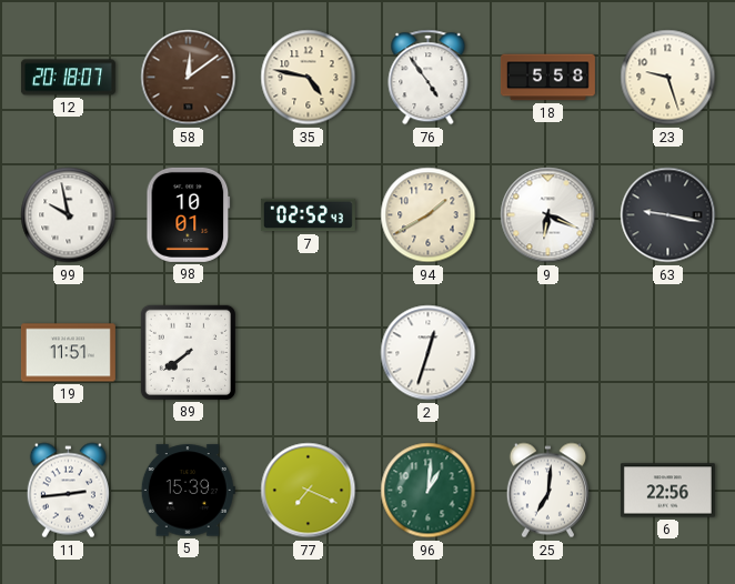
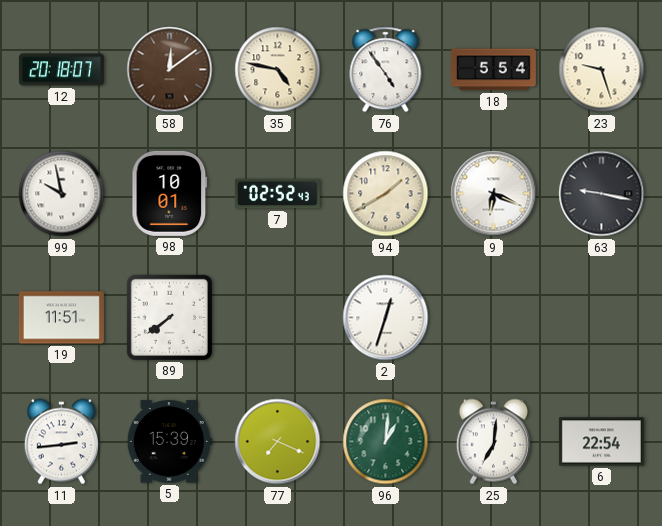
18: 5:58 -> 5:54
6: 22:56 -> 22:54
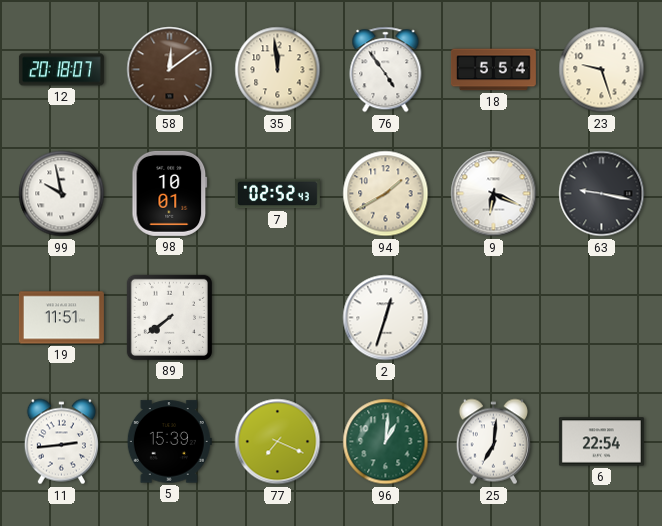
35: 4:47 -> 11:59
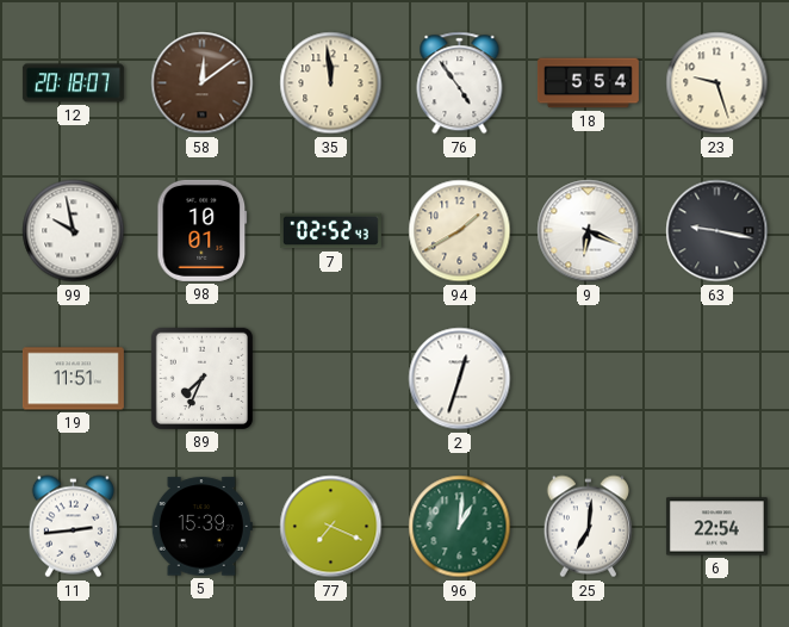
89: 7:39 -> 7:34
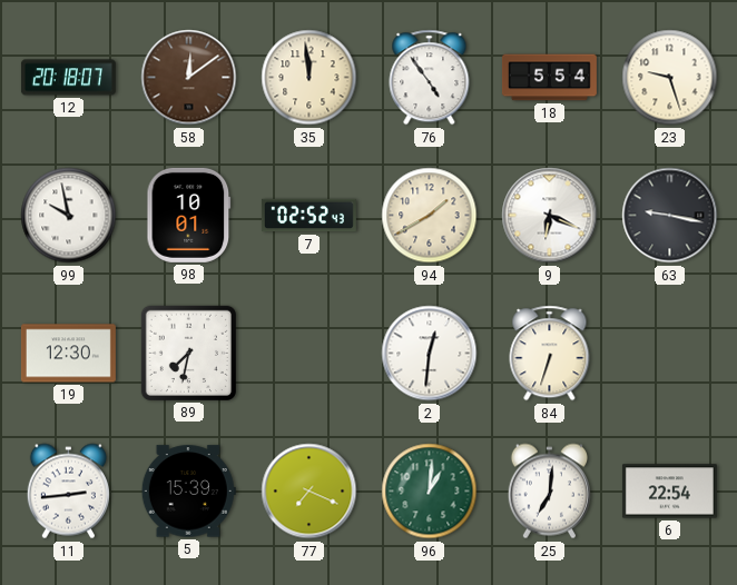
19: 11:51 -> 12:30
89: 7:34 -> 7:32
2: 12:33 -> 12:31
84: none -> 6:33
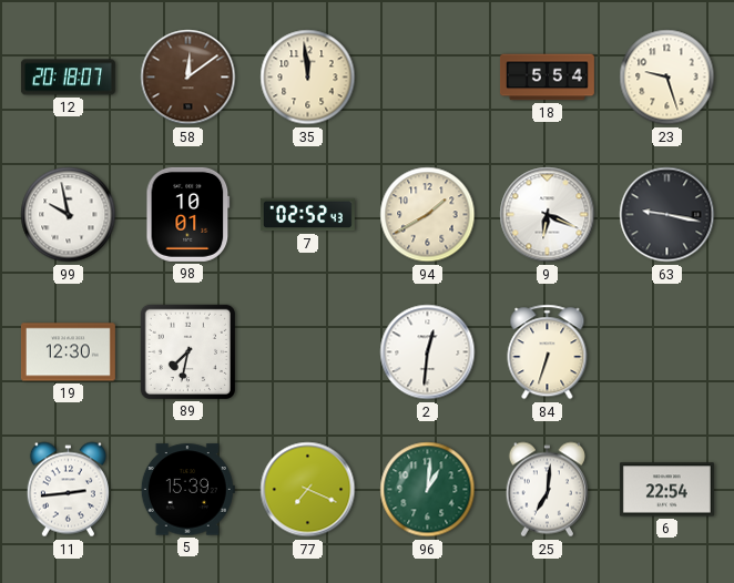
76: 4:54 -> none
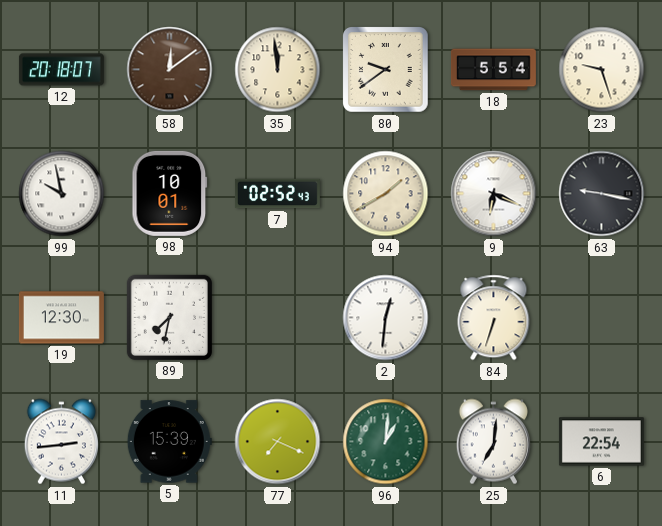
80: none -> 9:39
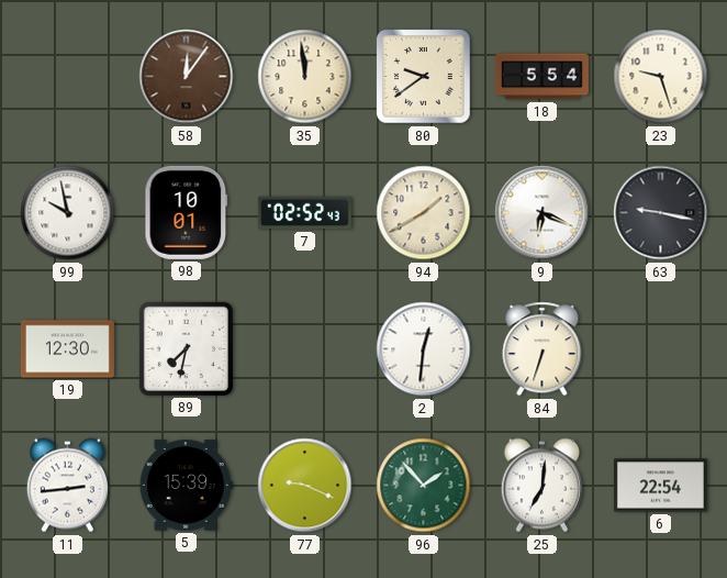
12: 20:18 -> none
58: 12:09 -> 12:06
77: 7:19 -> 9:19
96: 1:01 -> 1:53
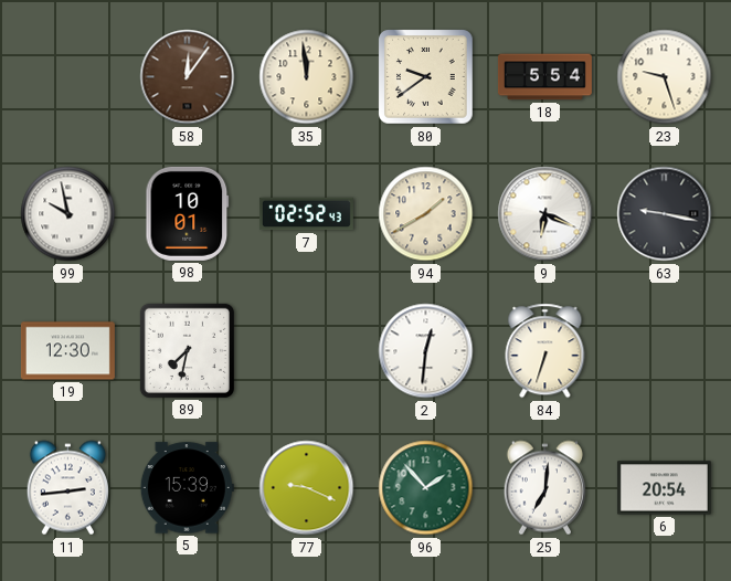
6: 22:54 -> 20:54
